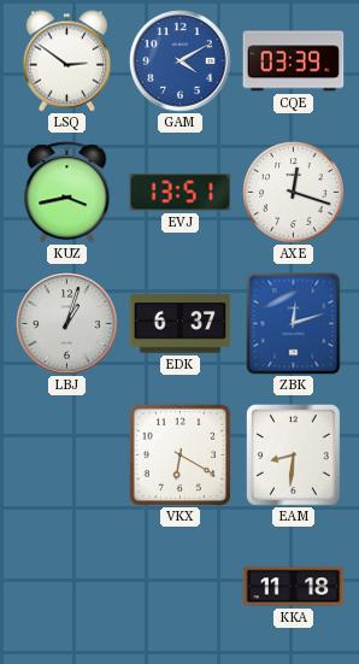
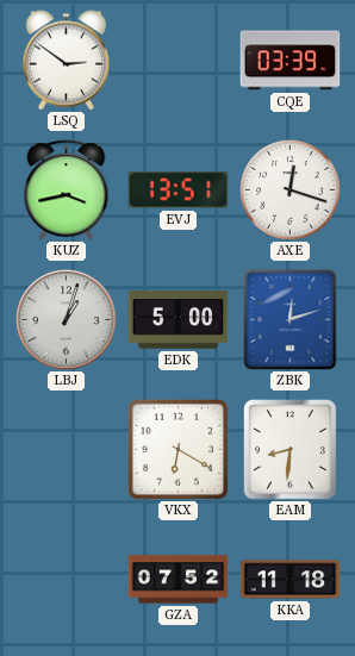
GAM: 4:10 -> none
EDK: 6:37 -> 5:00
GZA: none -> 07:52
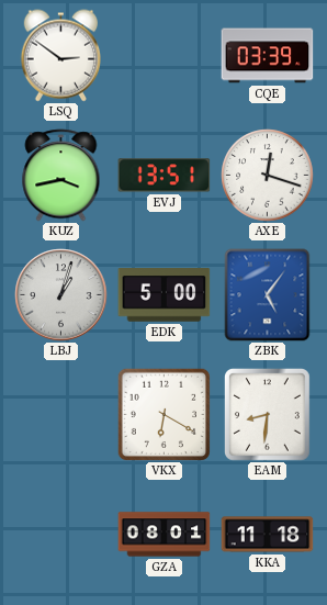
ZBK: 12:12 -> 5:06
GZA: 07:52 -> 08:01
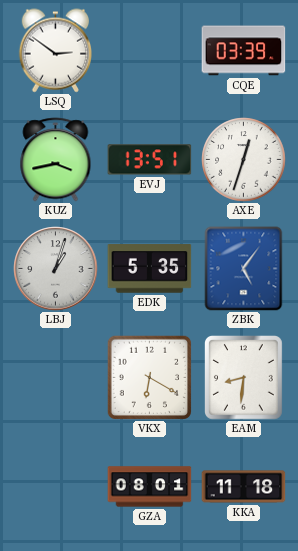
AXE: 12:18 -> 12:33
EDK: 5:00 -> 5:35
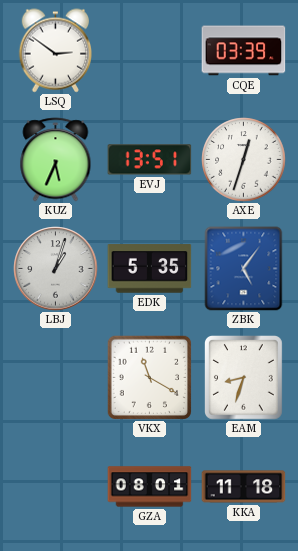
KUZ: 3:43 -> 5:34
VKX: 6:20 -> 11:20
EAM: 8:31 -> 8:33
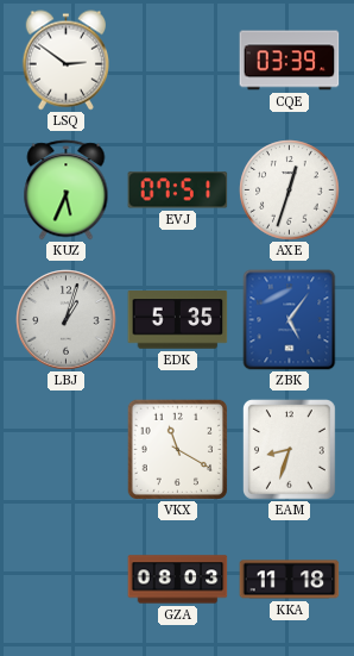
EVJ: 13:51 -> 07:51
GZA: 08:01 -> 08:03
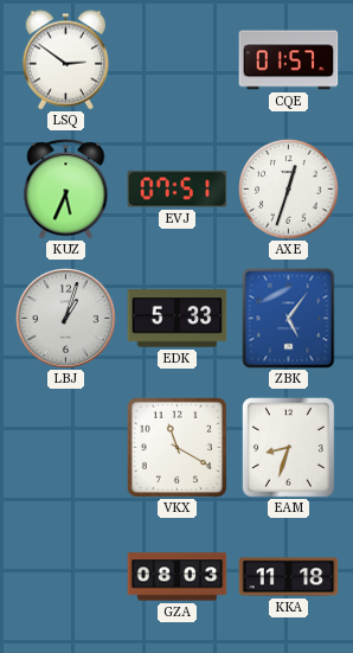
CQE: 03:39 -> 01:57
EDK: 5:35 -> 5:33
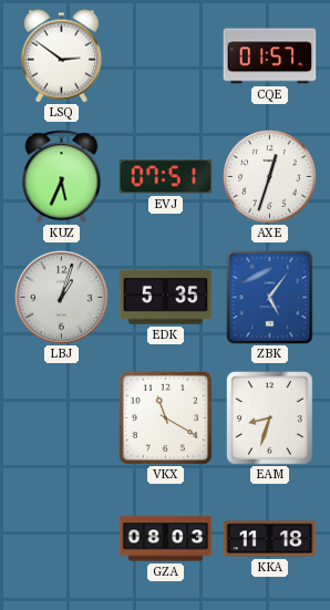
EDK: 5:33 -> 5:35
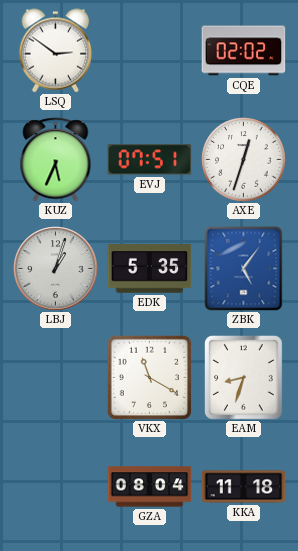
CQE: 01:57 -> 02:02
GZA: 08:03 -> 08:04
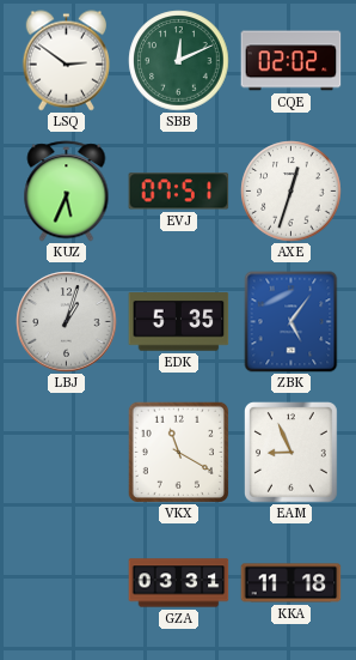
SBB: none -> 12:11
EAM: 8:33 -> 8:56
GZA: 08:04 -> 03:31
